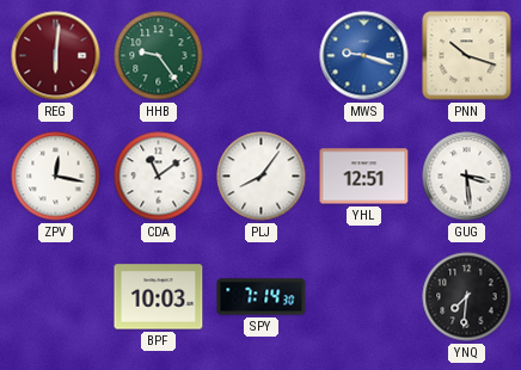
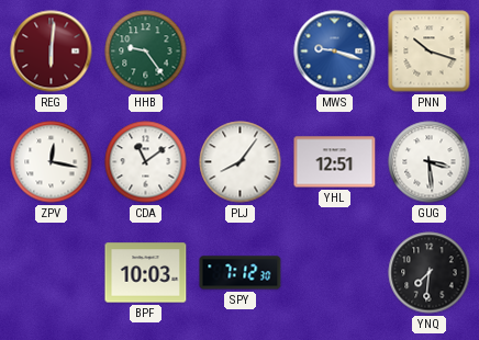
SPY: 7:14 -> 7:12
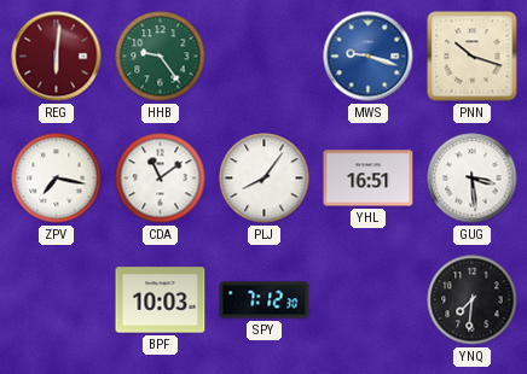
ZPV: 12:17 -> 7:17
YHL: 12:51 -> 16:51
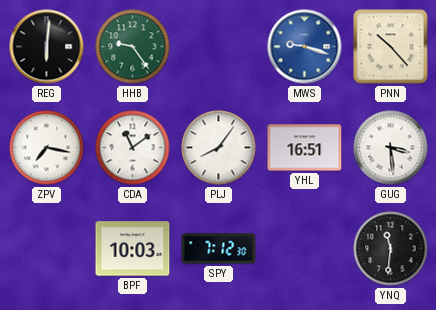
REG dial: burgundy -> black
PNN: 10:18 -> 10:23
YNQ: 7:31 -> 11:31
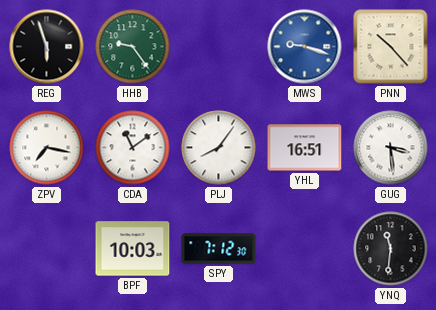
REG: 6:01 -> 5:57
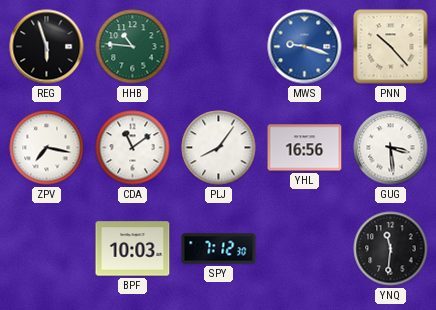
HHB: 9:24 -> 10:46
YHL: 16:51 -> 16:56
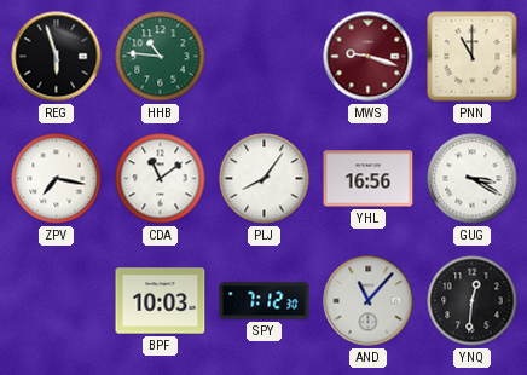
MWS dial: blue -> burgundy
PNN: 10:23 -> 11:00
GUG: 3:29 -> 3:20
AND: none -> 11:07
YNQ: 11:31 -> 12:31
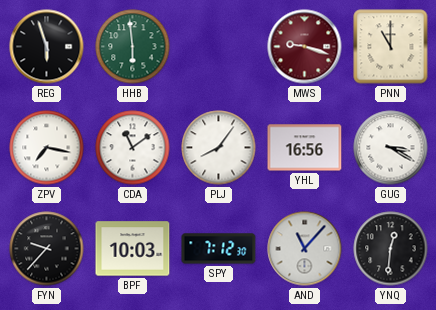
HHB: 10:46 -> 5:59
FYN: none -> 9:37
